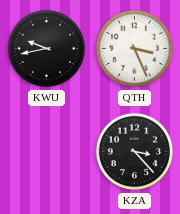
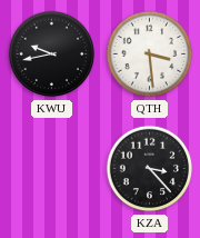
QTH: 3:26 -> 3:29
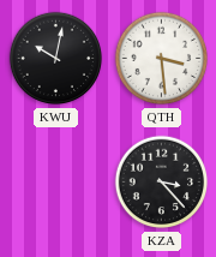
KWU: 9:43 -> 10:02
